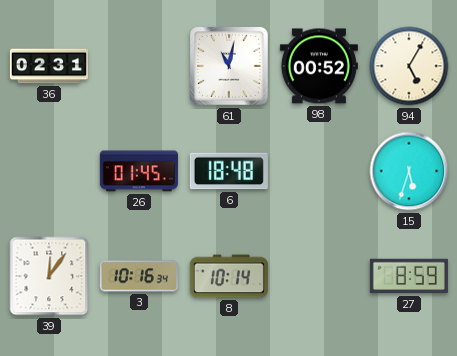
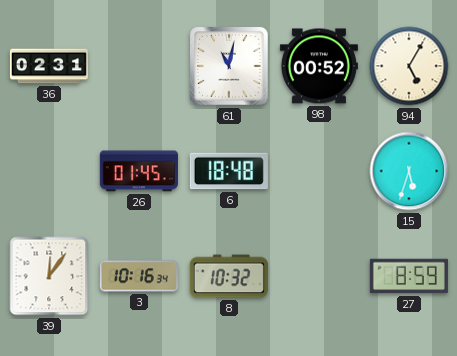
8: 10:14 -> 10:32
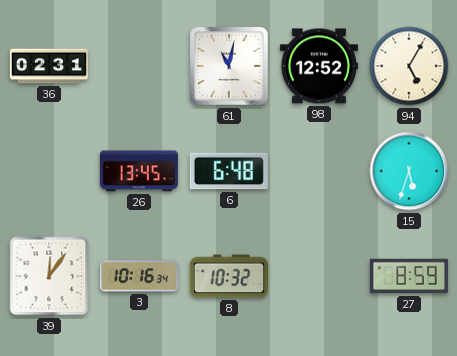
98: 00:52 -> 12:52
26: 01:45 -> 13:45
6: 18:48 -> 6:48
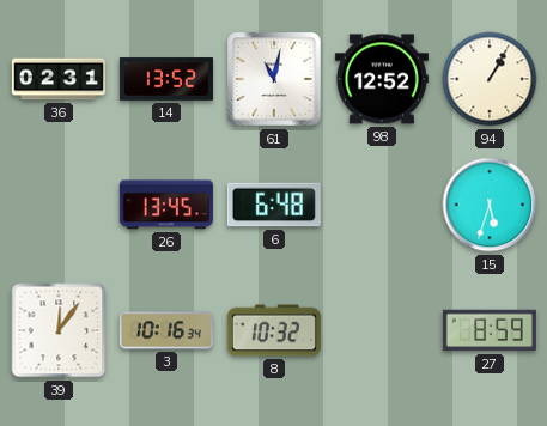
14: none -> 13:52
94: 5:05 -> 1:05
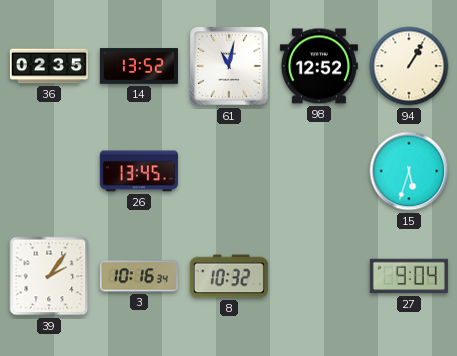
36: 02:31 -> 02:35
6: 6:48 -> none
39: 12:06 -> 2:06
27: 8:59 -> 9:04
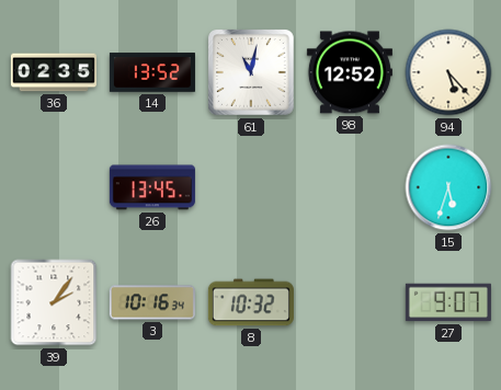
94: 1:05 -> 5:23
27: 9:04 -> 9:07
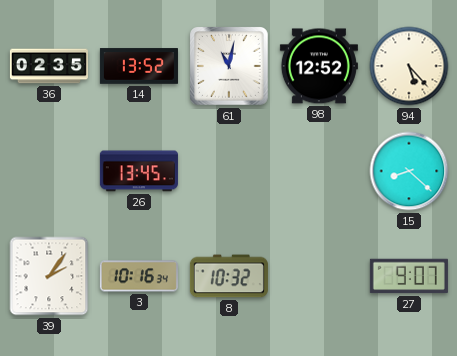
15: 5:33 -> 8:22
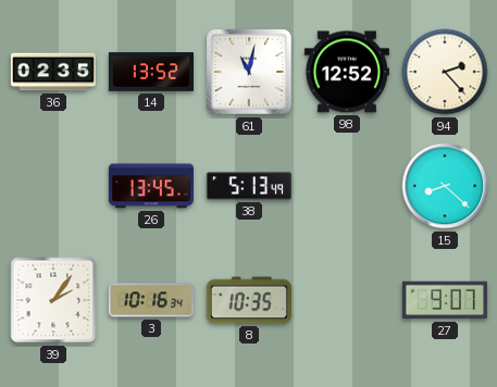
94: 5:23 -> 2:23
38: none -> 5:13
8: 10:32 -> 10:35
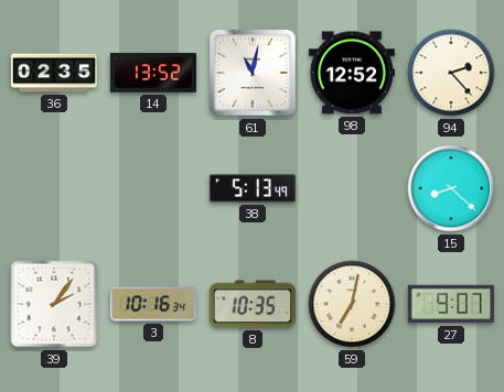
26: 13:45 -> none
59: none -> 7:02
